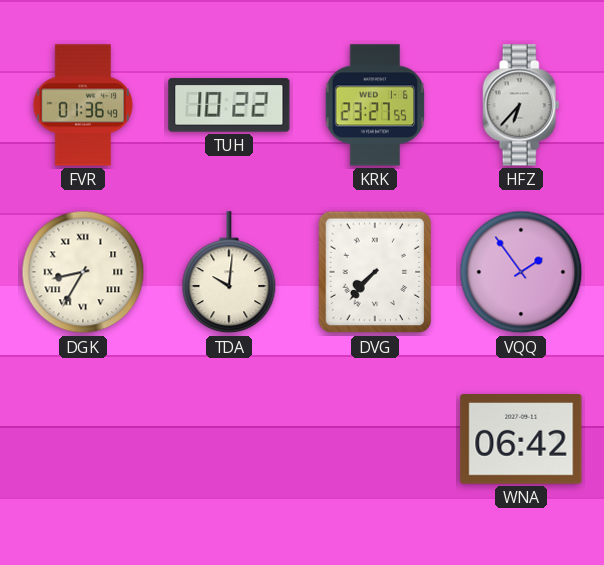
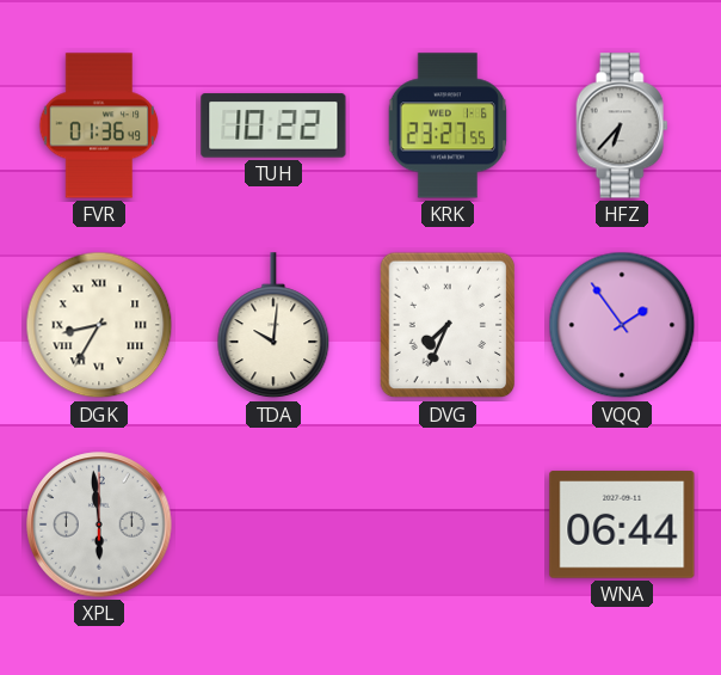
DVG: 7:37 -> 7:34
XPL: none -> 5:59
WNA: 06:42 -> 06:44
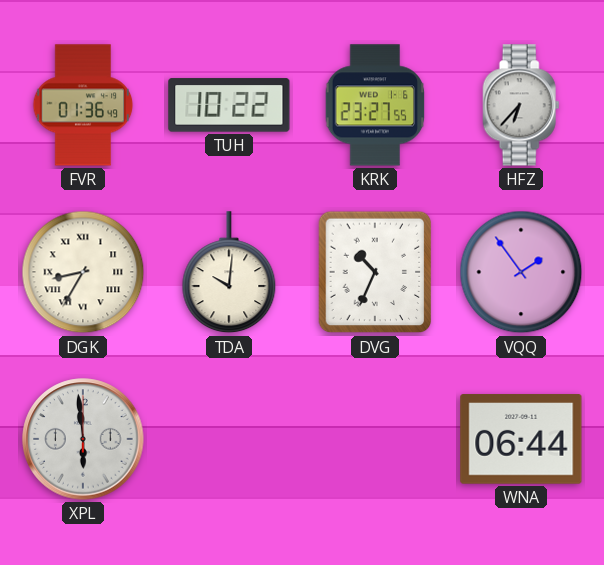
DVG: 7:34 -> 10:34
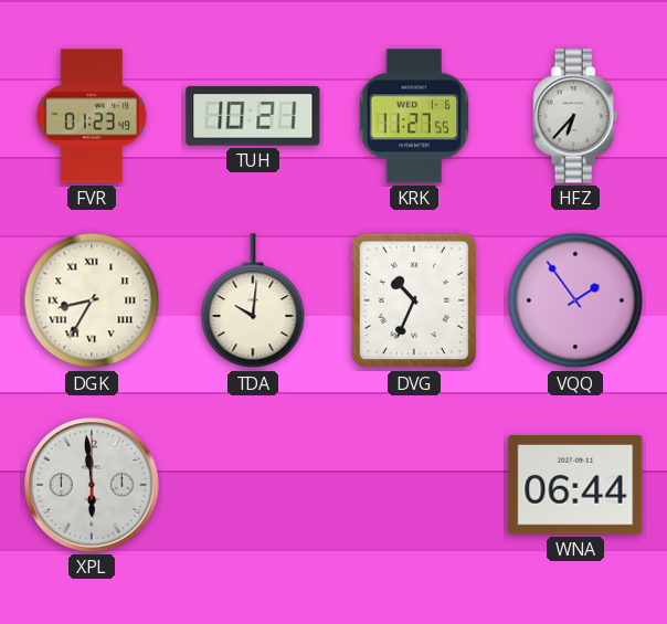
FVR: 01:36 -> 01:23
TUH: 10:22 -> 10:21
KRK: 23:27 -> 11:27
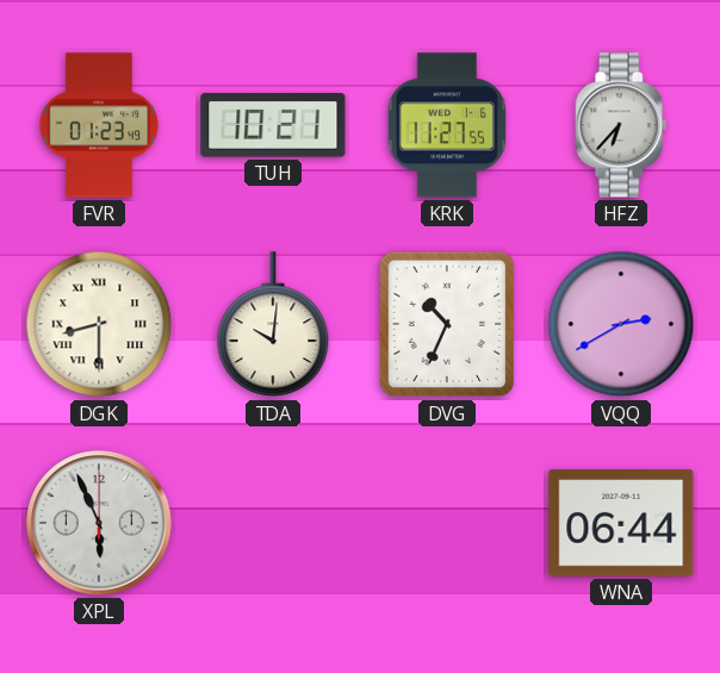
DGK: 8:35 -> 8:30
VQQ: 1:54 -> 2:40
XPL: 5:59 -> 5:56
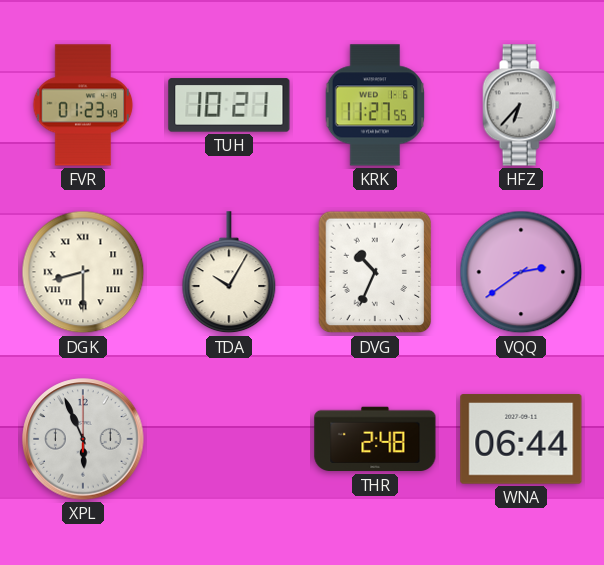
TDA: 10:01 -> 10:05
VQQ: 2:40 -> 2:39
THR: none -> 2:48
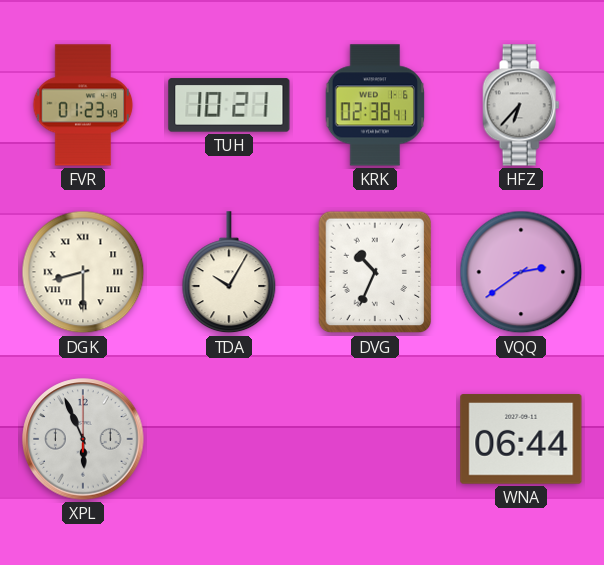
KRK: 11:27 -> 02:38
THR: 2:48 -> none
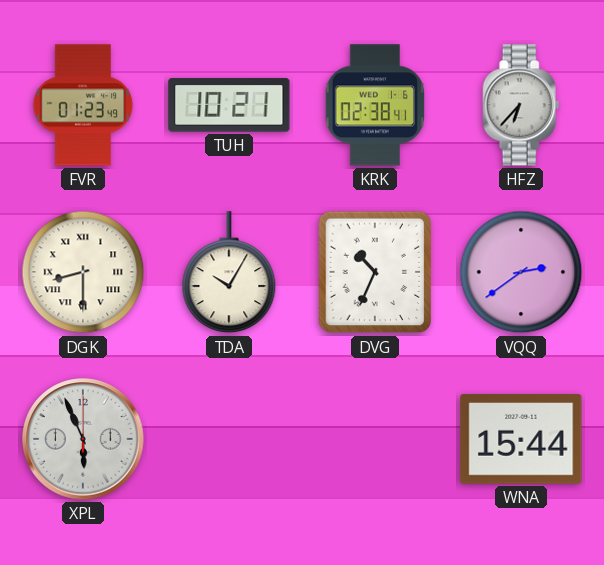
WNA: 06:44 -> 15:44
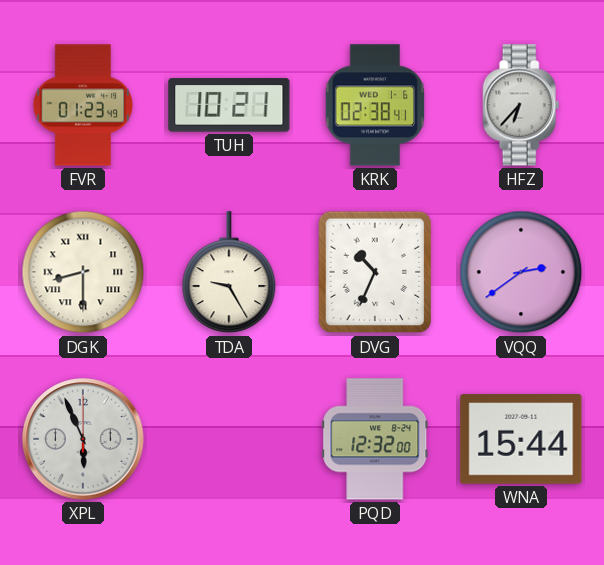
TDA: 10:05 -> 9:25
PQD: none -> 12:32
